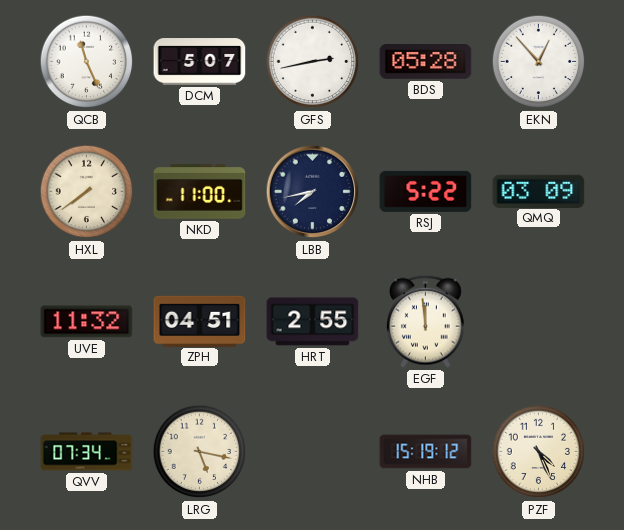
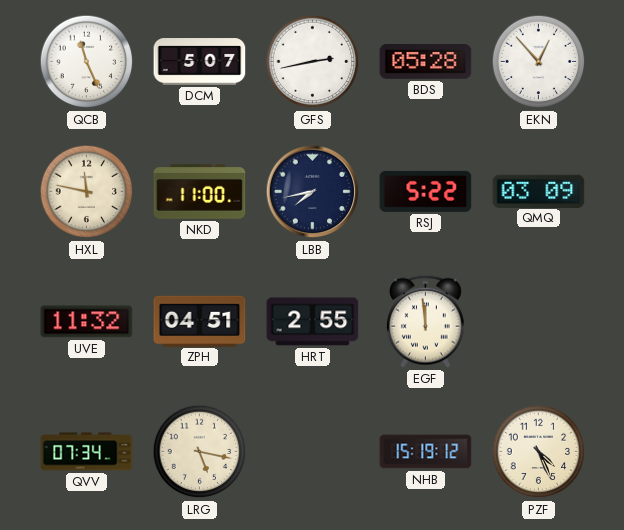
HXL: 7:39 -> 11:47
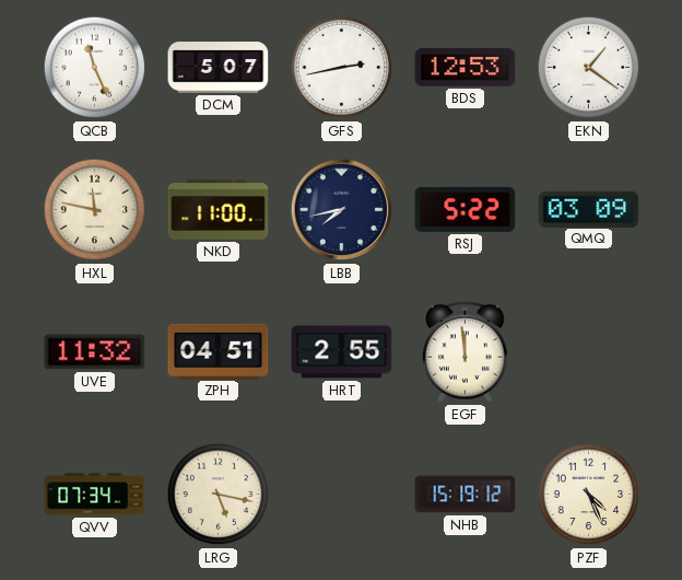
BDS: 05:28 -> 12:53
EKN: 12:53 -> 1:21
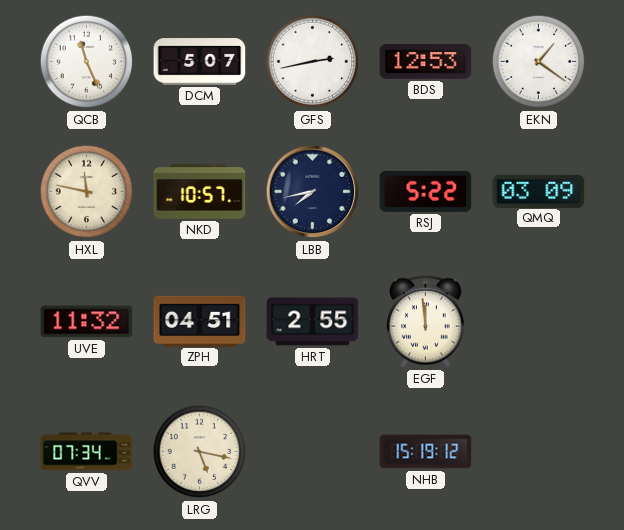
NKD: 11:00 -> 10:57
PZF: 4:26 -> none
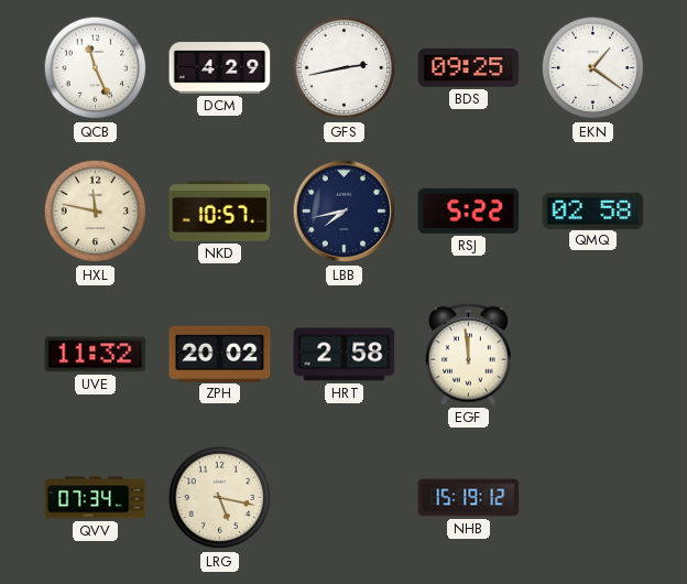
DCM: 5:07 -> 4:29
BDS: 12:53 -> 09:25
QMQ: 03:09 -> 02:58
ZPH: 04:51 -> 20:02
HRT: 2:55 -> 2:58
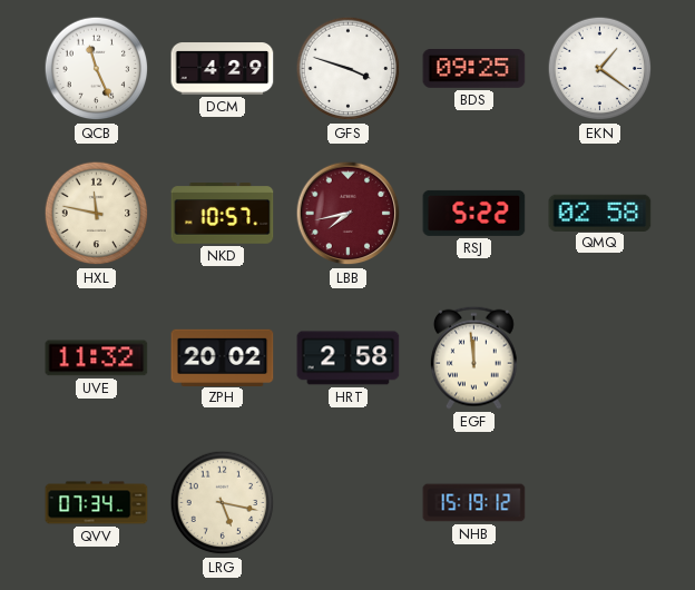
GFS: 2:43 -> 3:48
LBB dial: navy -> burgundy
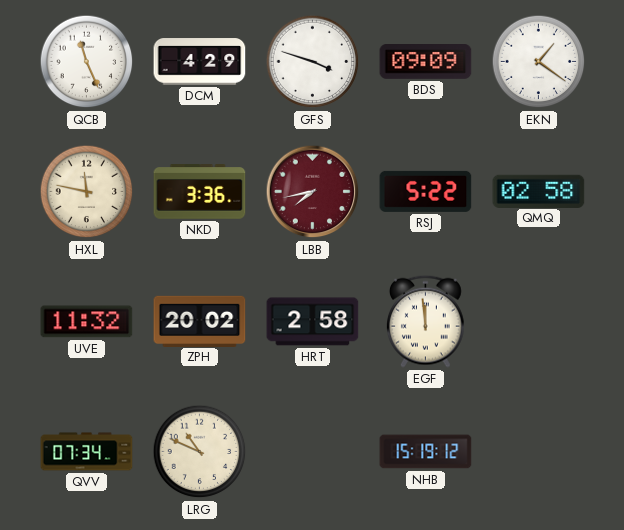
BDS: 09:25 -> 09:09
NKD: 10:57 -> 3:36
LRG: 5:17 -> 10:49
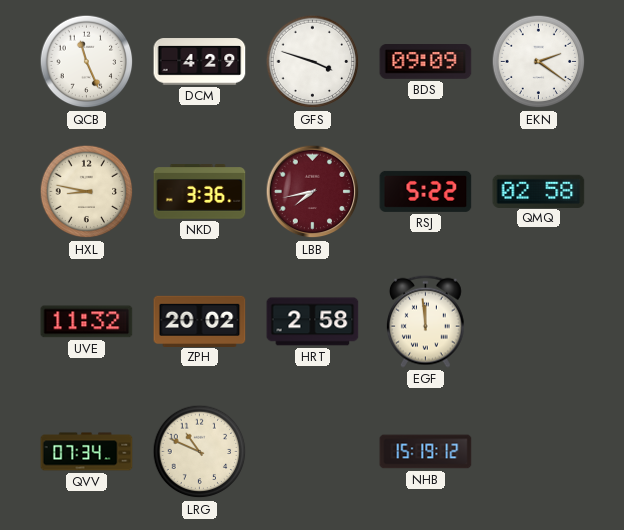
EKN: 1:21 -> 2:21
HXL: 11:47 -> 8:47
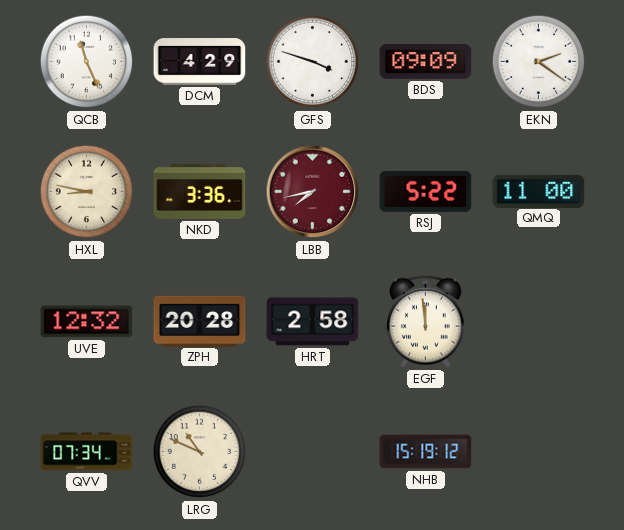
QMQ: 02:58 -> 11:00
UVE: 11:32 -> 12:32
ZPH: 20:02 -> 20:28
